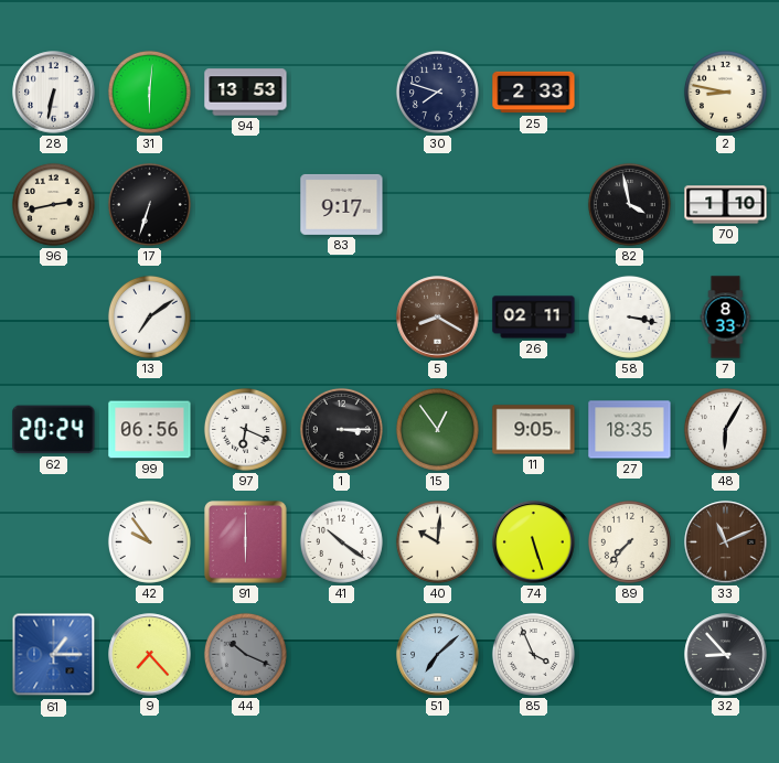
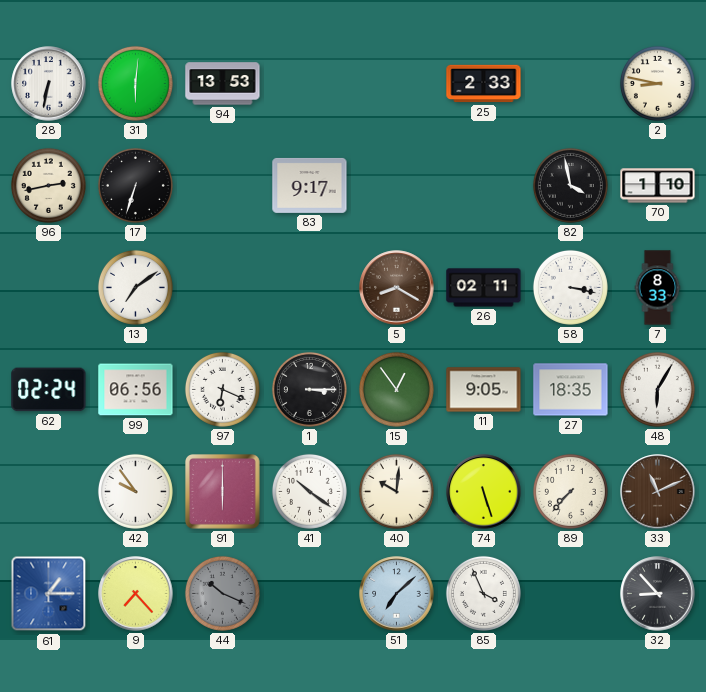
30: 7:48 -> none
62: 20:24 -> 02:24
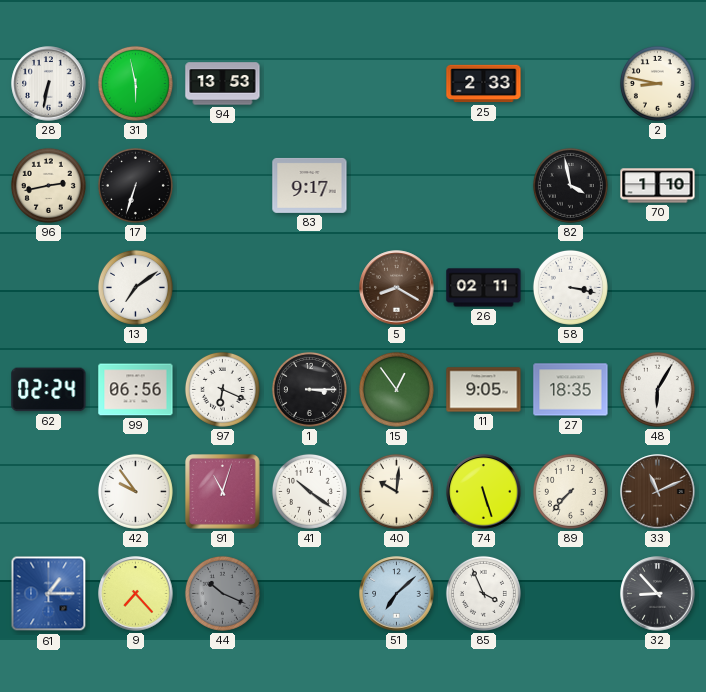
31: 6:01 -> 5:58
7: 8:33 -> none
91: 6:00 -> 11:03
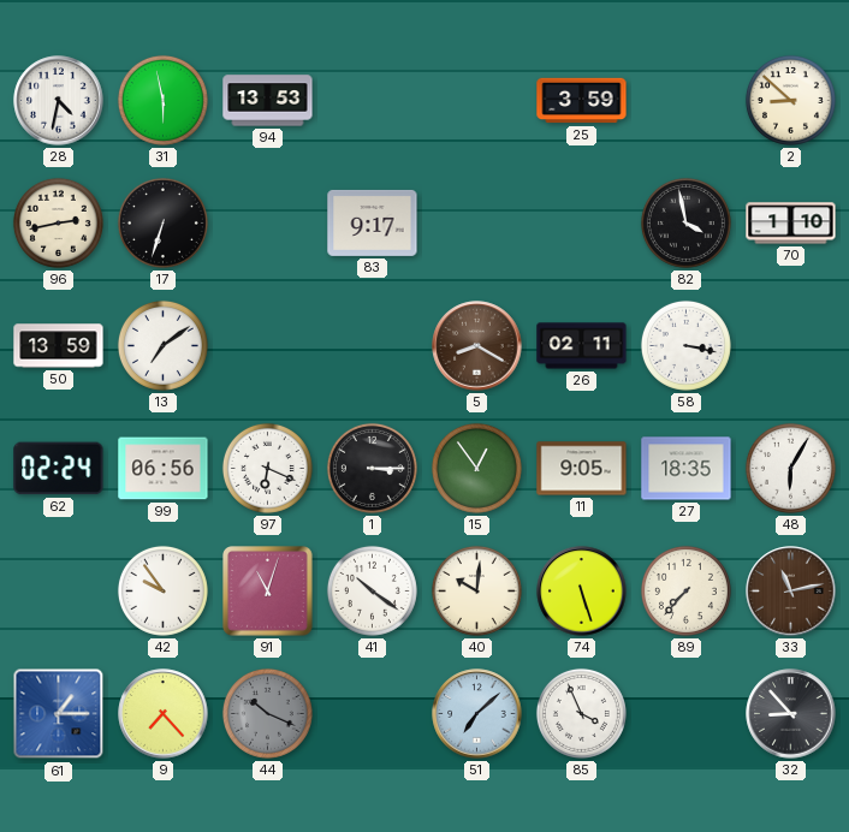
28: 6:32 -> 4:32
25: 2:33 -> 3:59
2: 8:47 -> 8:52
50: none -> 13:59
33: 11:11 -> 11:13
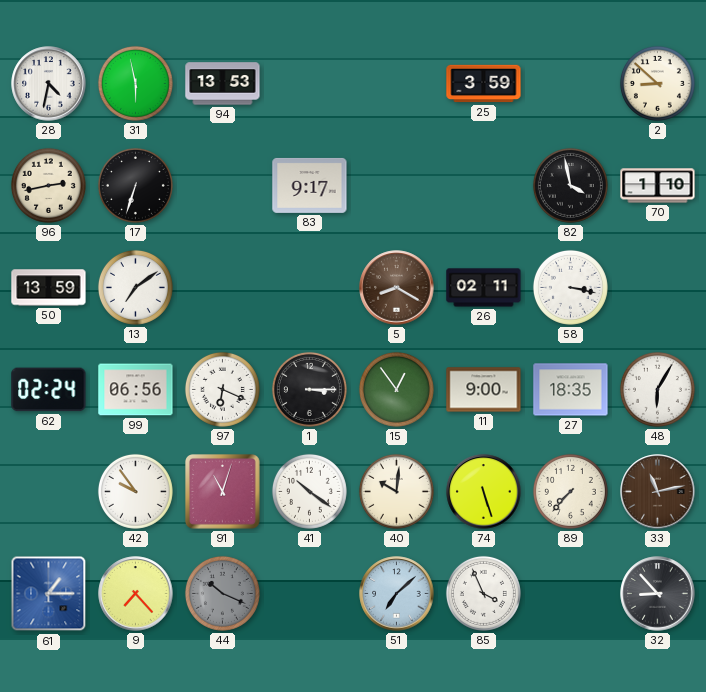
11: 9:05 -> 9:00
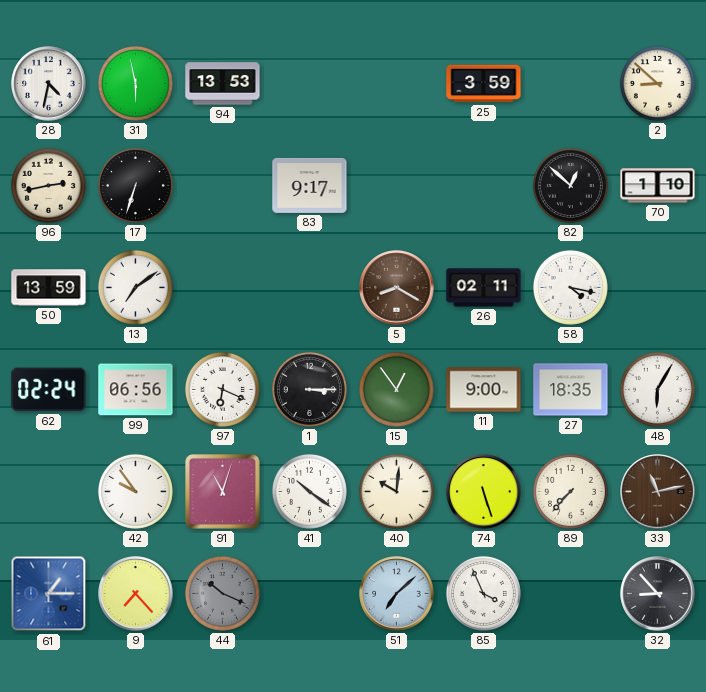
82: 3:58 -> 12:52
58: 3:17 -> 4:17
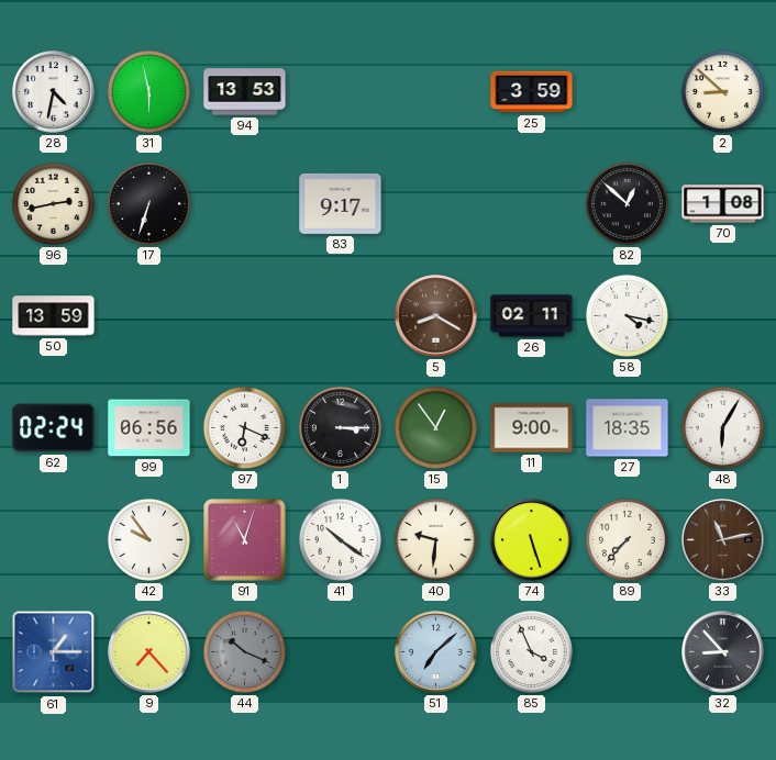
70: 1:10 -> 1:08
13: 7:09 -> none
40: 10:01 -> 9:31
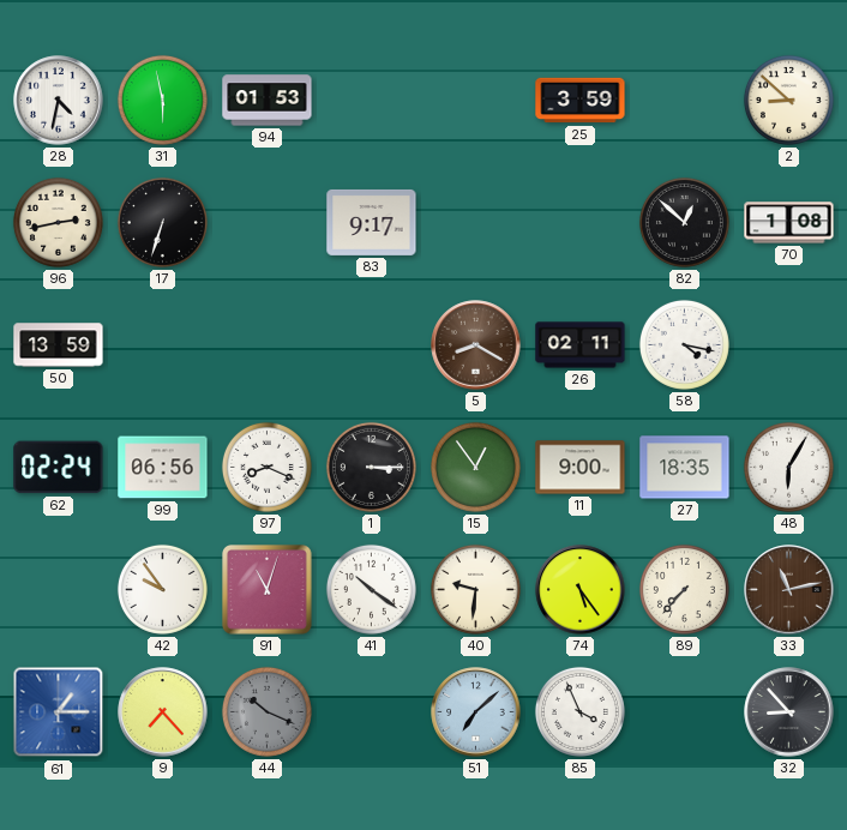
94: 13:53 -> 01:53
97: 6:19 -> 8:19
74: 5:27 -> 5:24
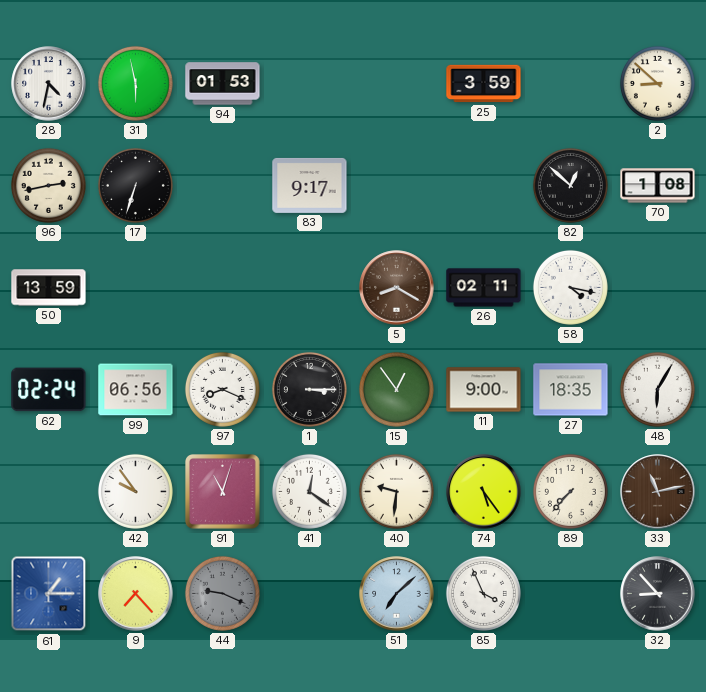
41: 10:21 -> 12:21
44: 10:19 -> 9:19
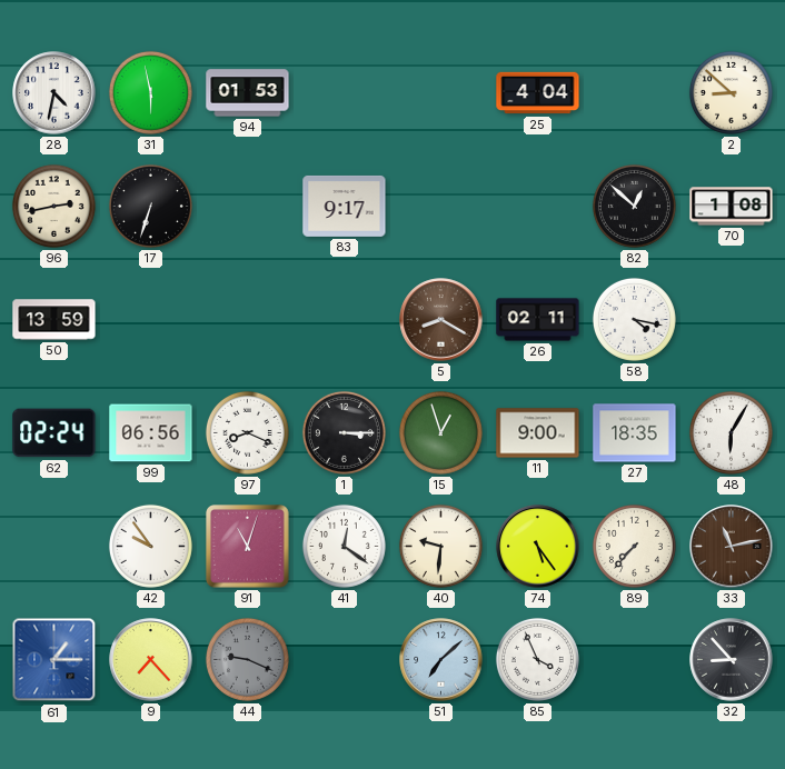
25: 3:59 -> 4:04
15: 12:54 -> 12:57
